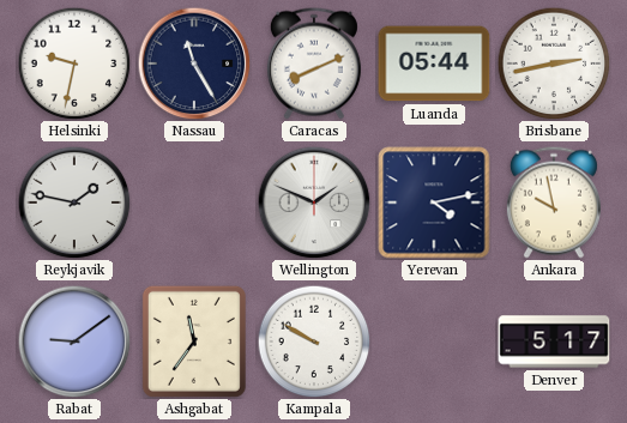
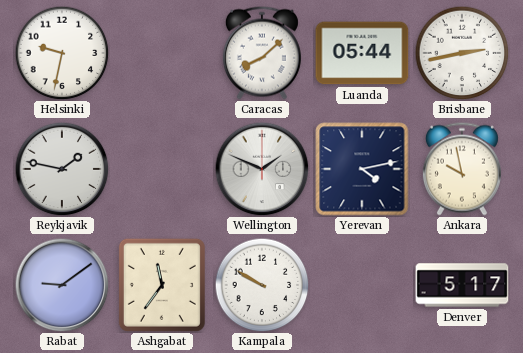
Nassau: 11:25 -> none
Caracas: 8:11 -> 8:08
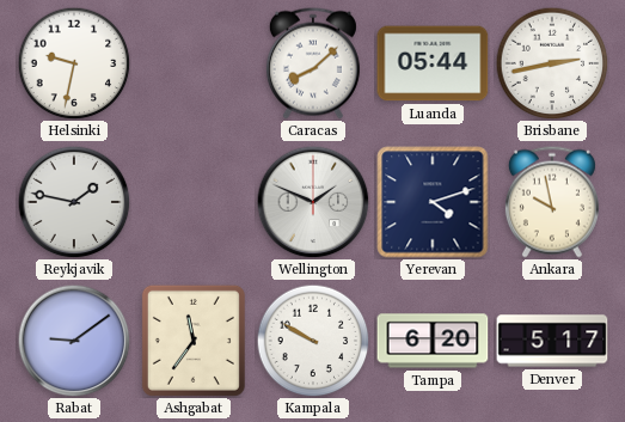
Yerevan: 4:13 -> 4:12
Tampa: none -> 6:20
